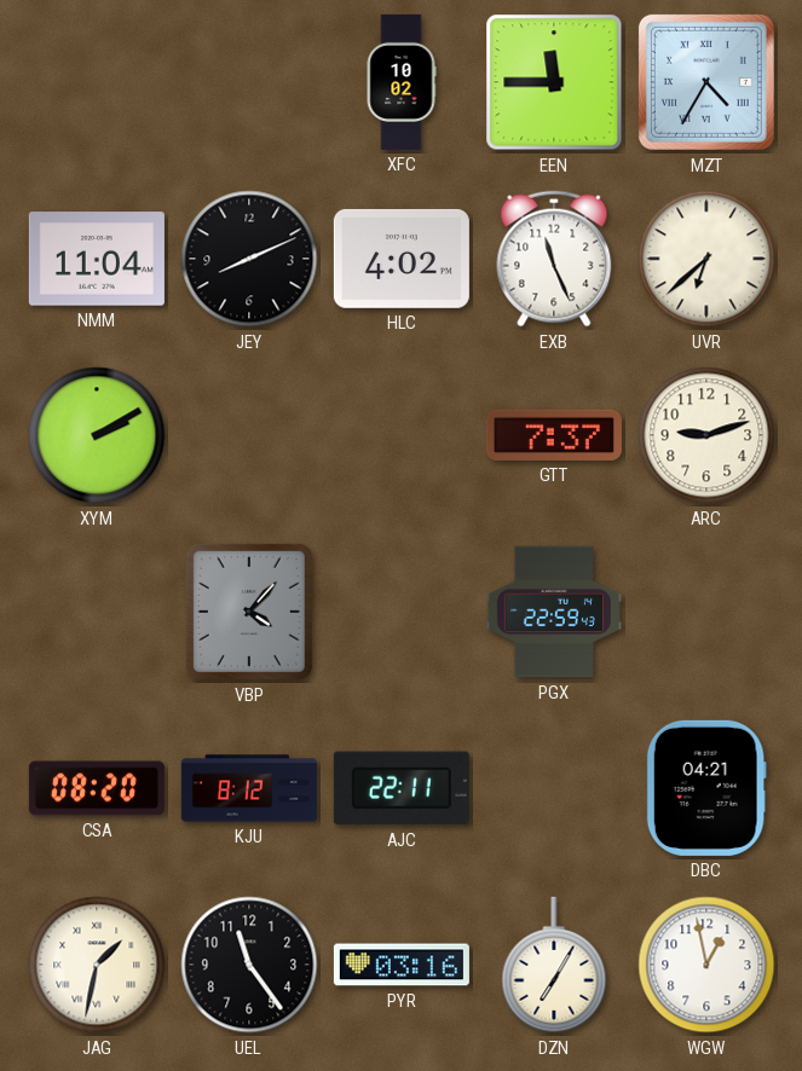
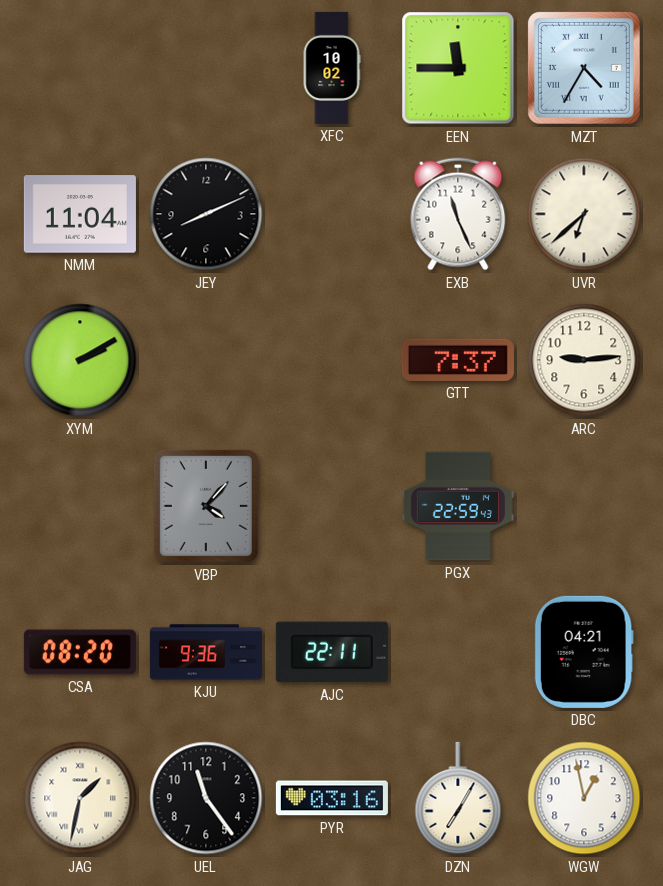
HLC: 4:02 -> none
ARC: 9:12 -> 9:14
KJU: 8:12 -> 9:36
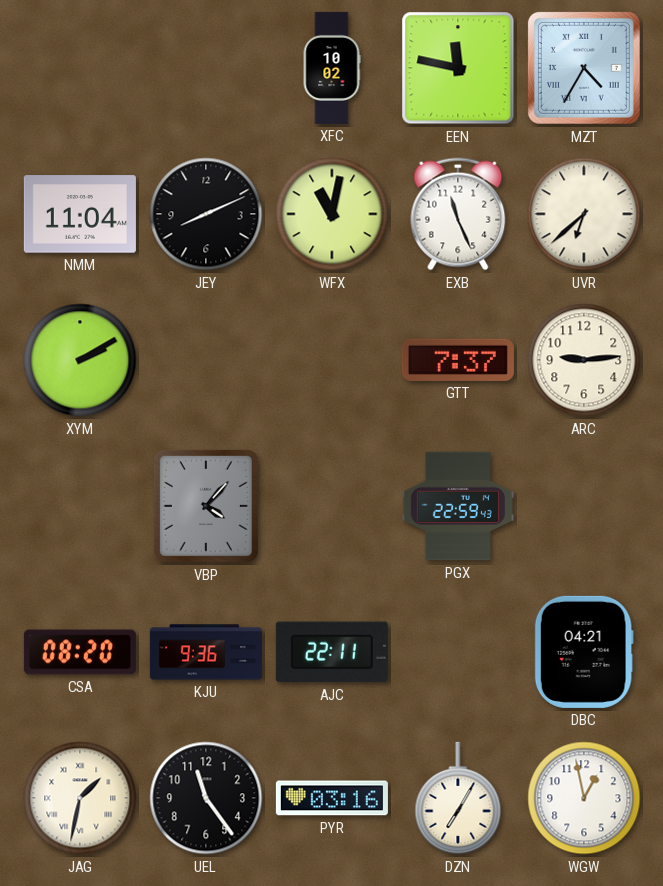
EEN: 11:45 -> 11:47
WFX: none -> 11:02
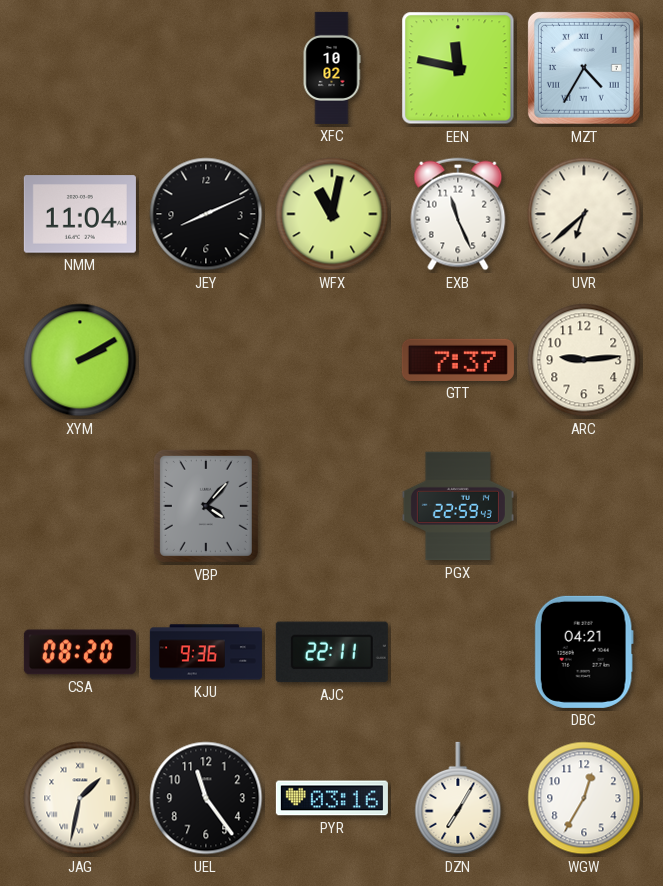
WGW: 12:58 -> 12:35
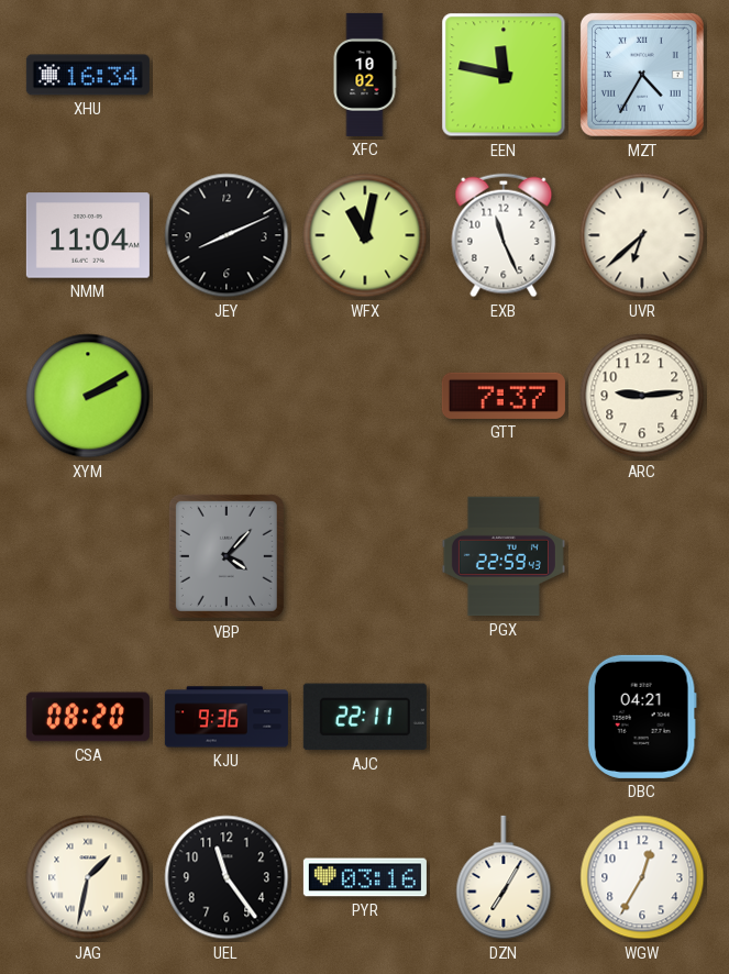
XHU: none -> 16:34
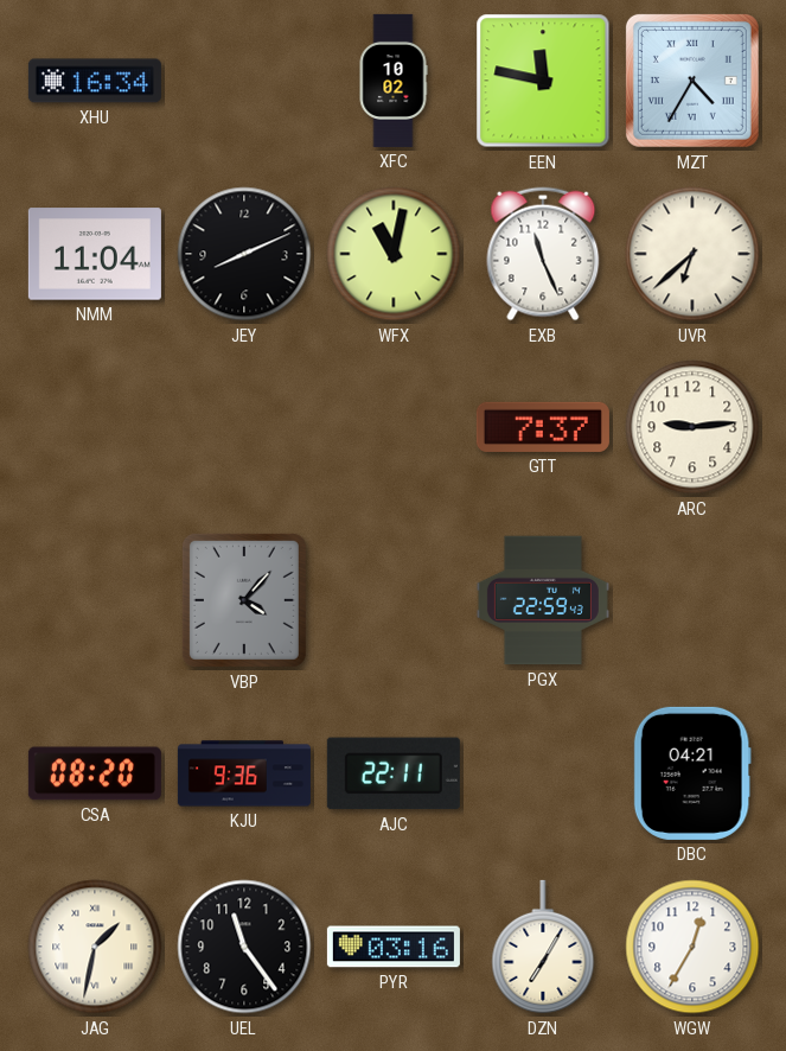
XYM: 2:10 -> none
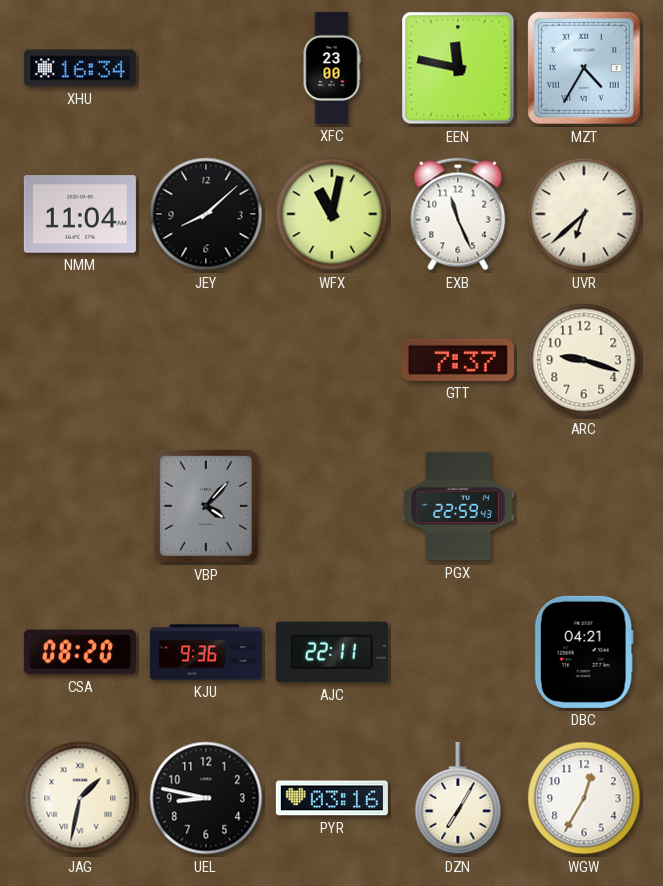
XFC: 10:02 -> 23:00
JEY: 8:11 -> 8:08
ARC: 9:14 -> 9:18
UEL: 11:24 -> 8:47
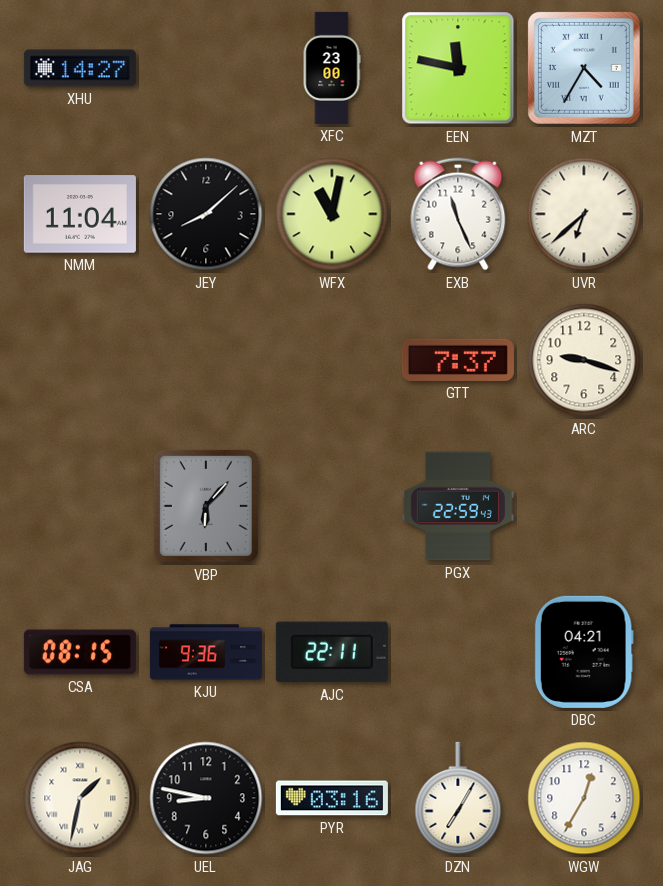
XHU: 16:34 -> 14:27
VBP: 4:07 -> 6:07
CSA: 08:20 -> 08:15
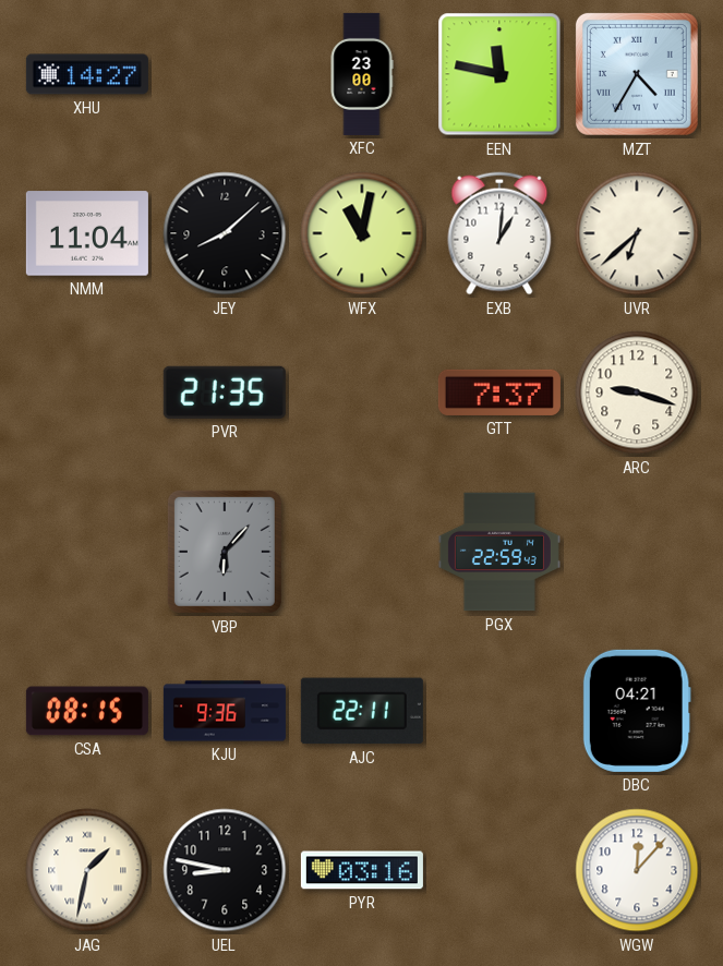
EXB: 11:26 -> 1:01
PVR: none -> 21:35
DZN: 7:05 -> none
WGW: 12:35 -> 12:07
